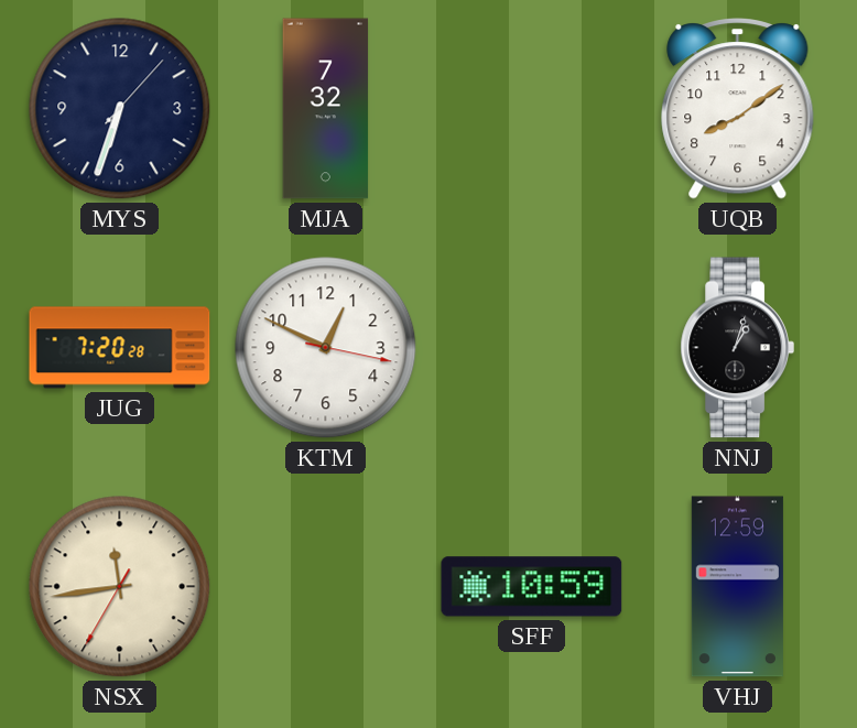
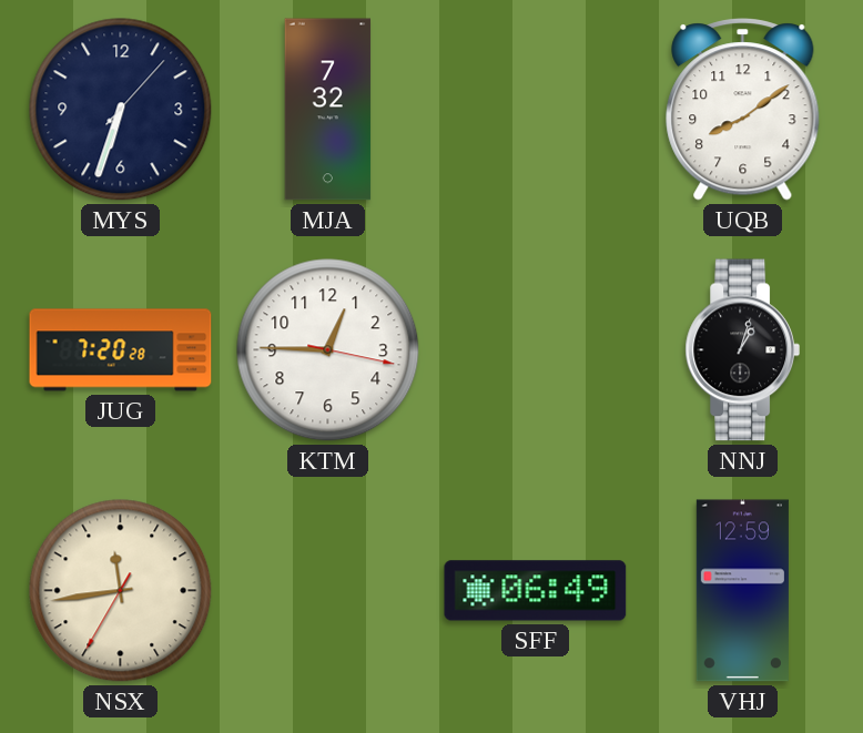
KTM: 12:49 -> 12:45
SFF: 10:59 -> 06:49
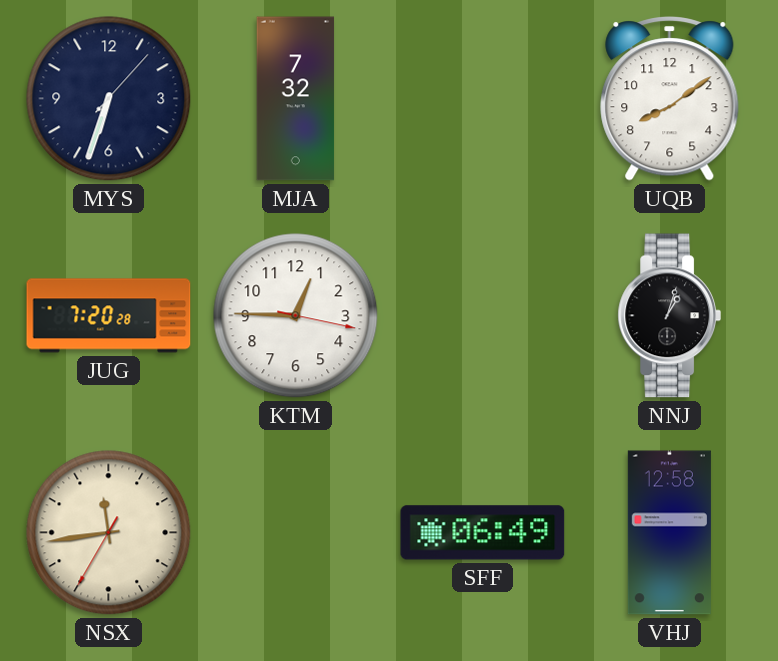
VHJ: 12:59 -> 12:58
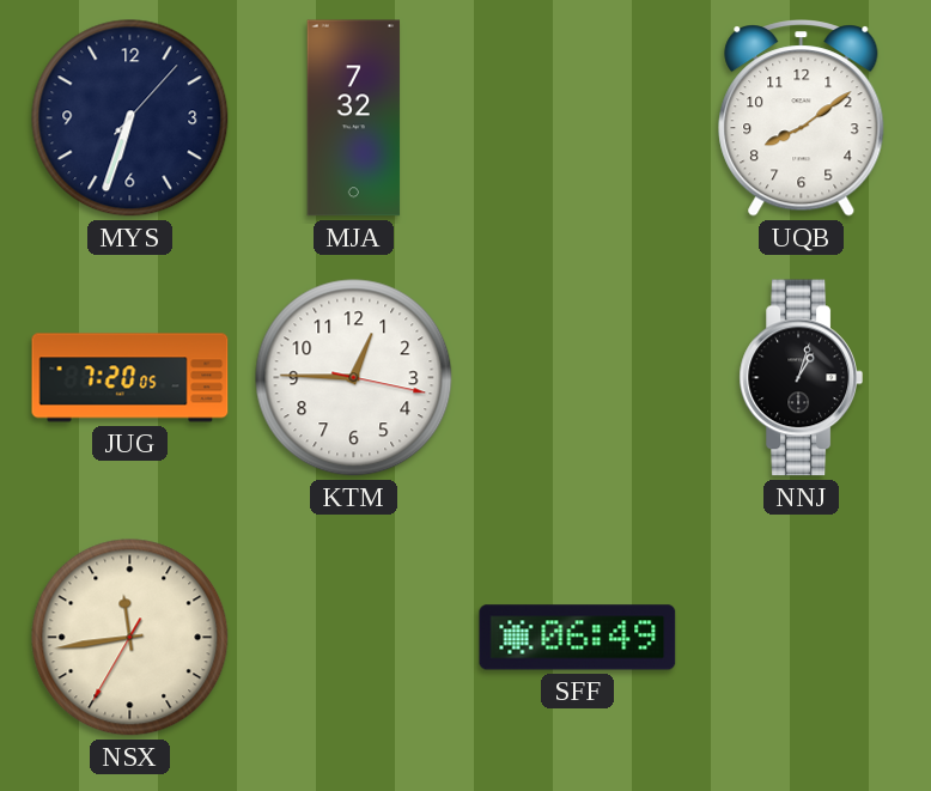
JUG: 7:20:28 -> 7:20:05
VHJ: 12:58 -> none
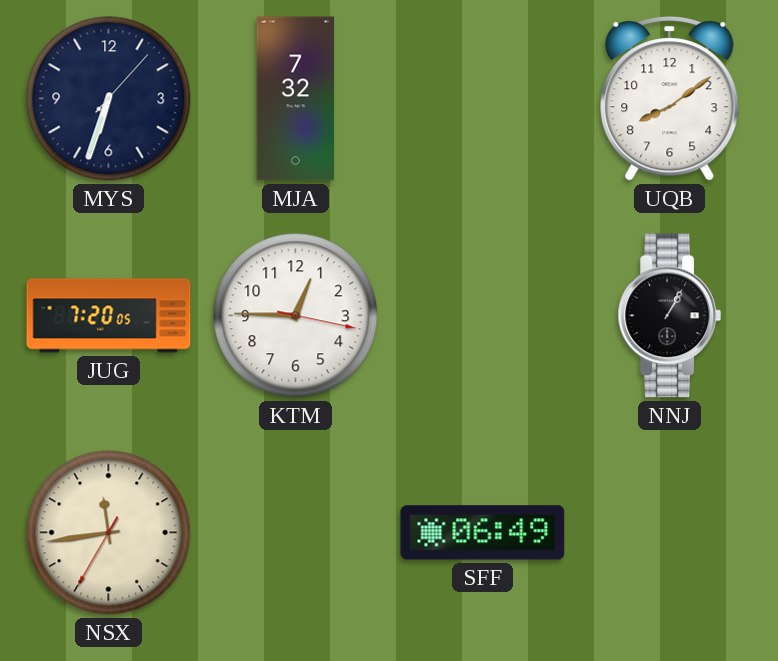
NNJ: 1:03 -> 1:05
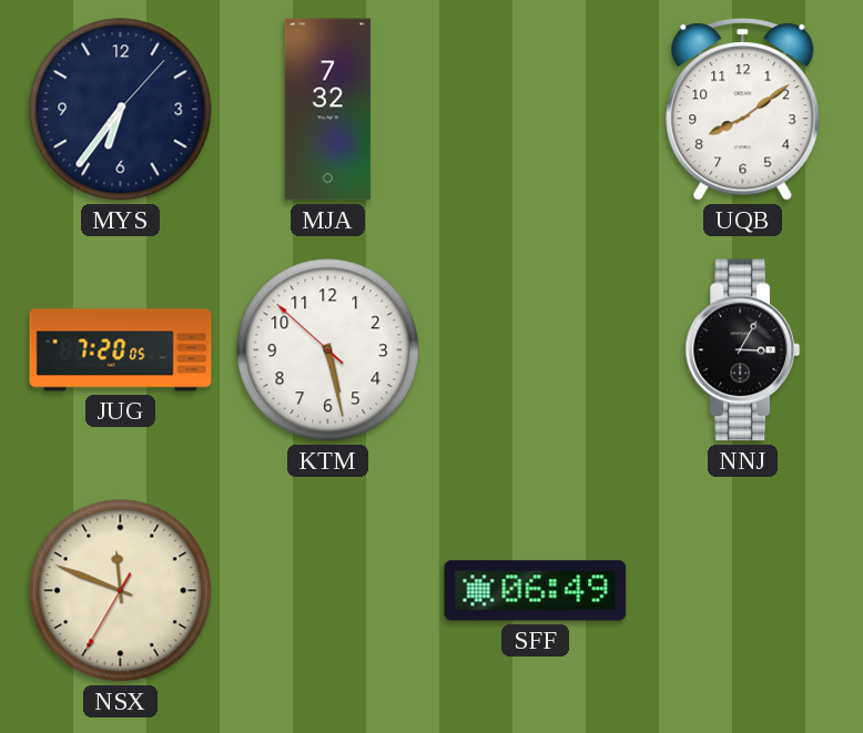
MYS: 6:33 -> 6:36
KTM: 12:45 -> 5:27
NNJ: 1:05 -> 3:05
NSX: 11:43 -> 11:48
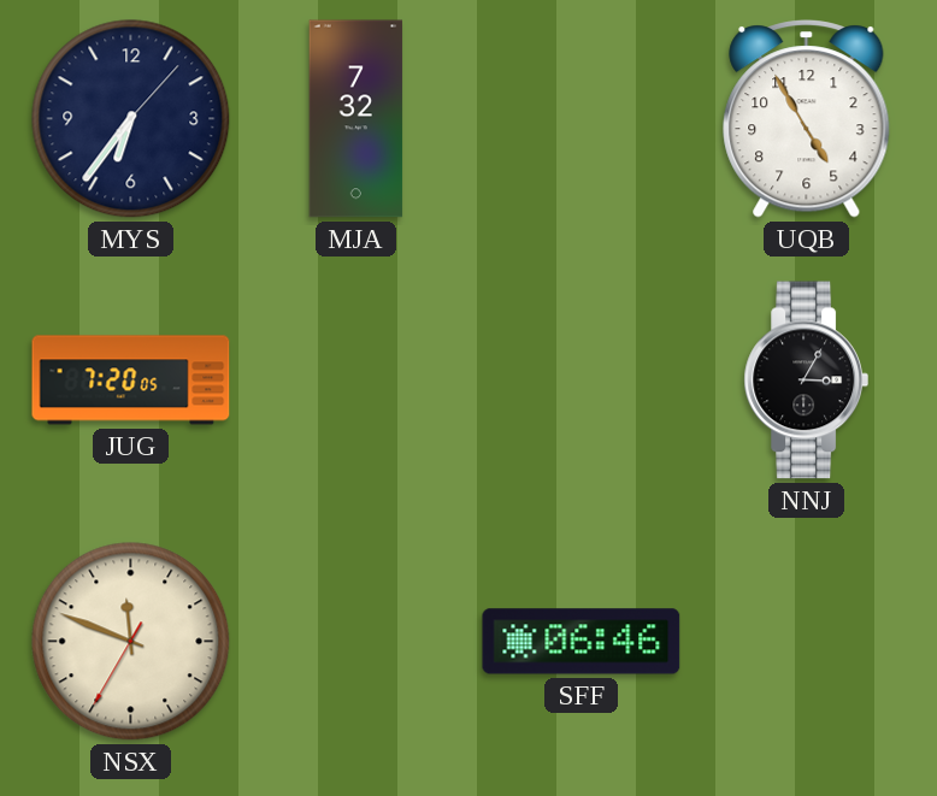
UQB: 8:09 -> 4:55
KTM: 5:27 -> none
SFF: 06:49 -> 06:46
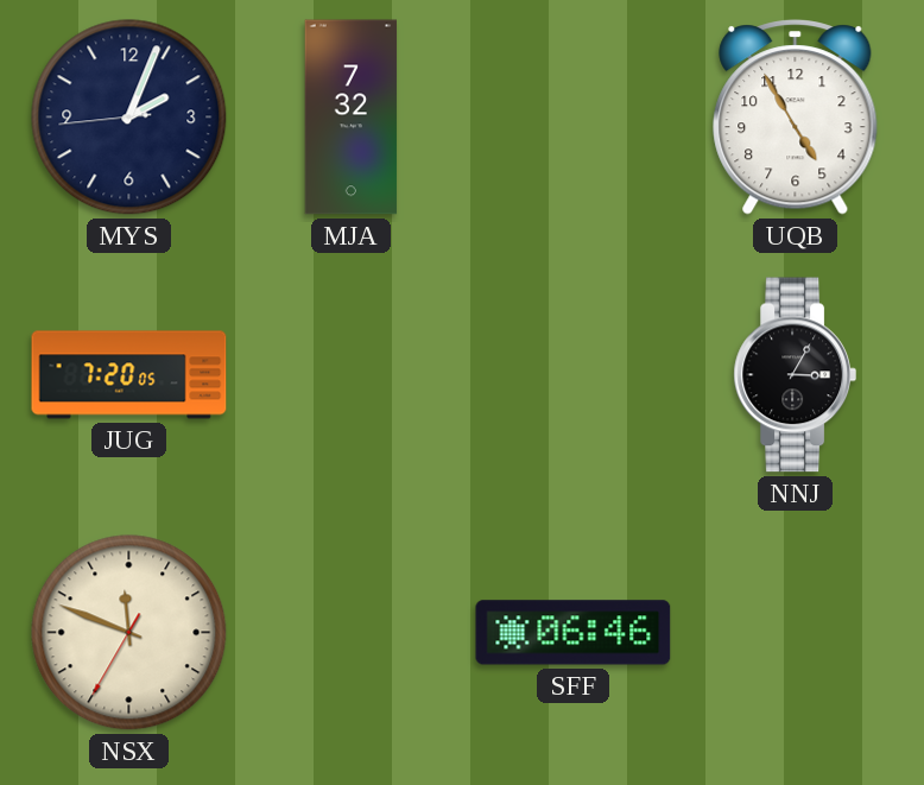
MYS: 6:36 -> 2:03
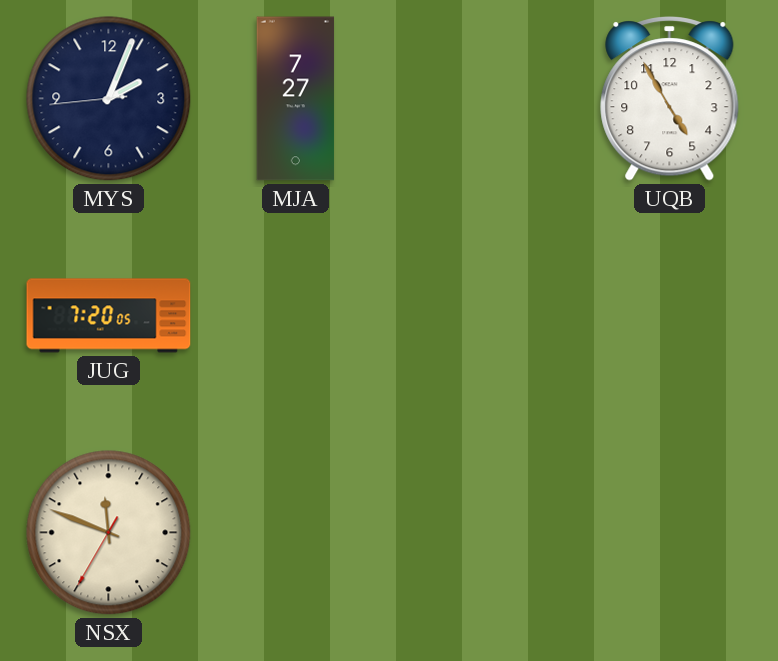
MJA: 7:32 -> 7:27
NNJ: 3:05 -> none
SFF: 06:46 -> none
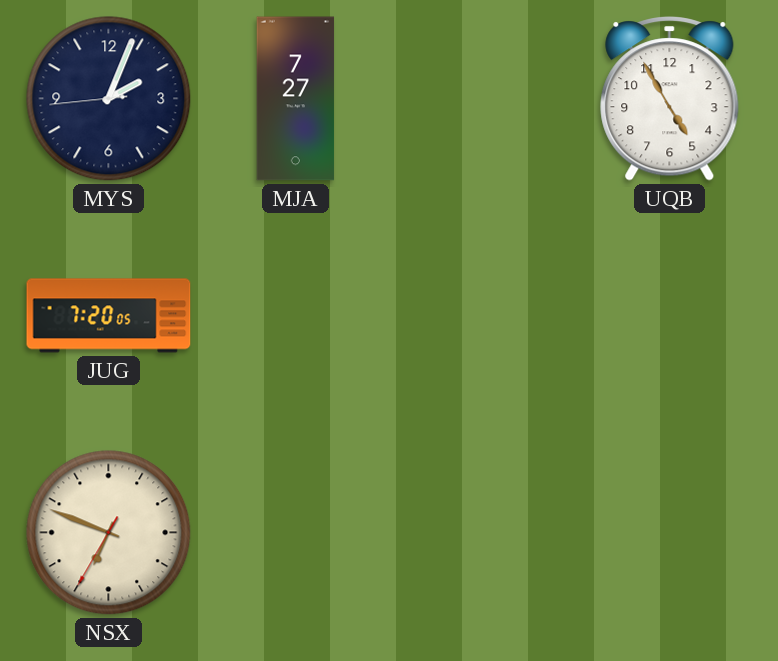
NSX: 11:48 -> 6:48
